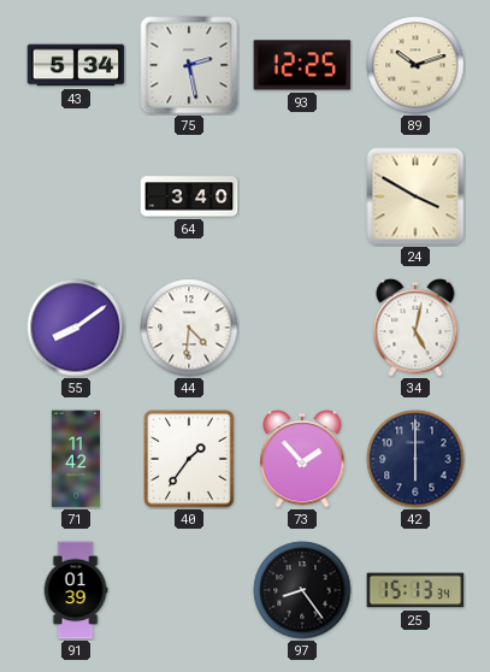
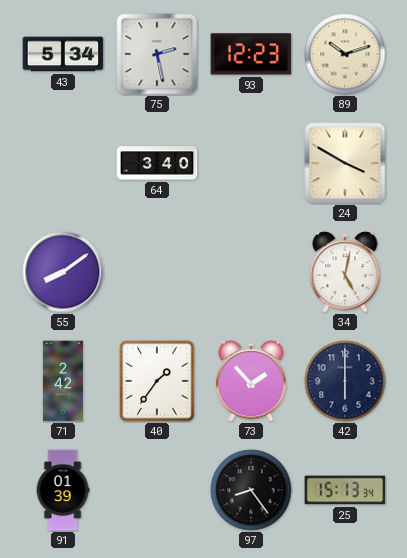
93: 12:25 -> 12:23
44: 4:31 -> none
71: 11:42 -> 2:42
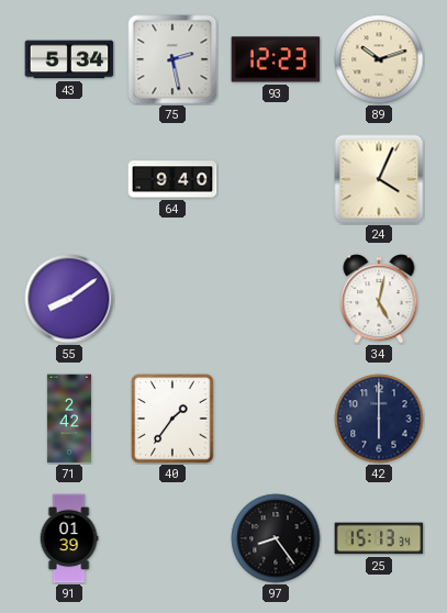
64: 3:40 -> 9:40
24: 3:50 -> 4:04
73: 1:53 -> none
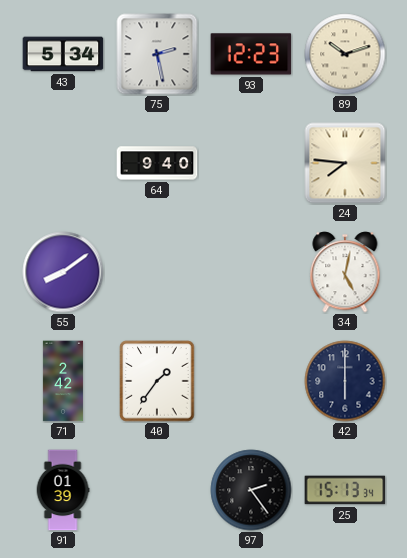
24: 4:04 -> 7:46
97: 8:24 -> 2:24
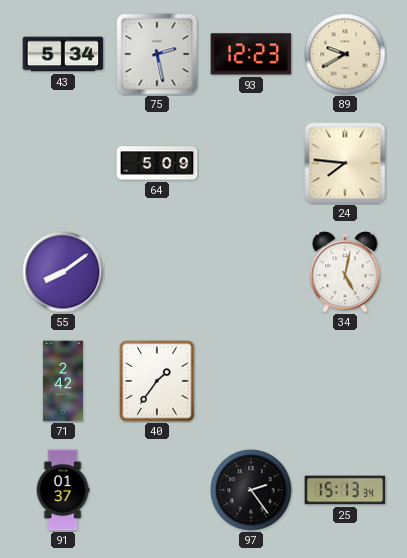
89: 10:12 -> 9:40
64: 9:40 -> 5:09
42: 6:00 -> none
91: 01:39 -> 01:37
